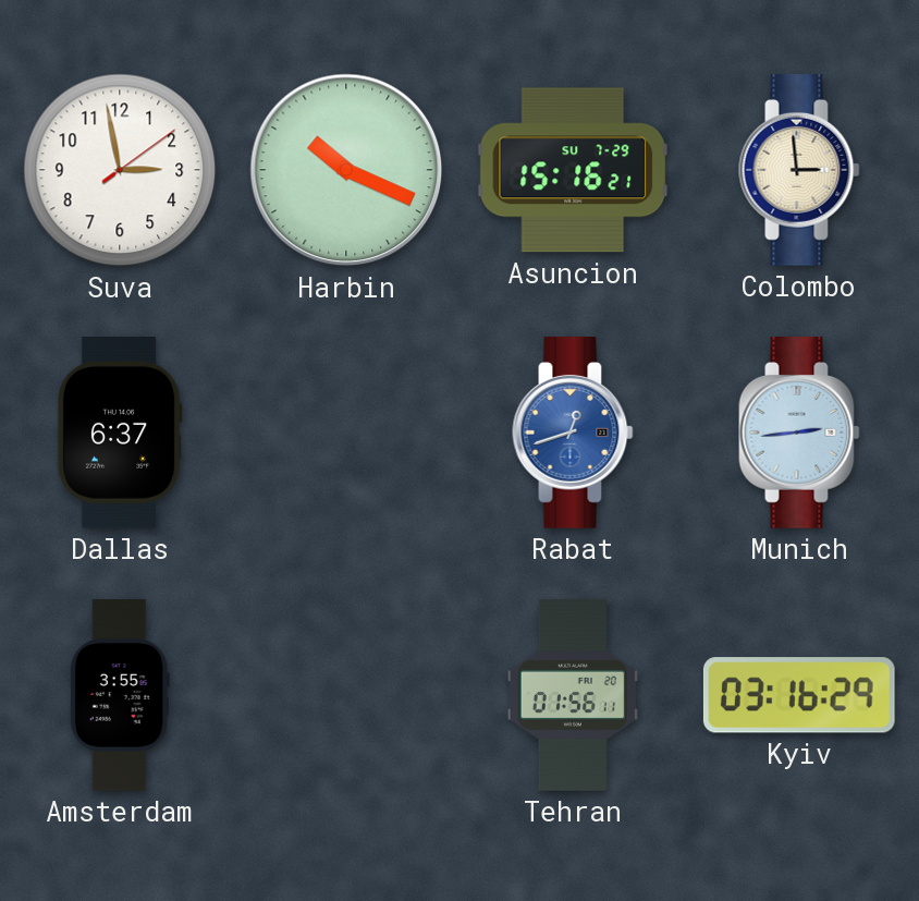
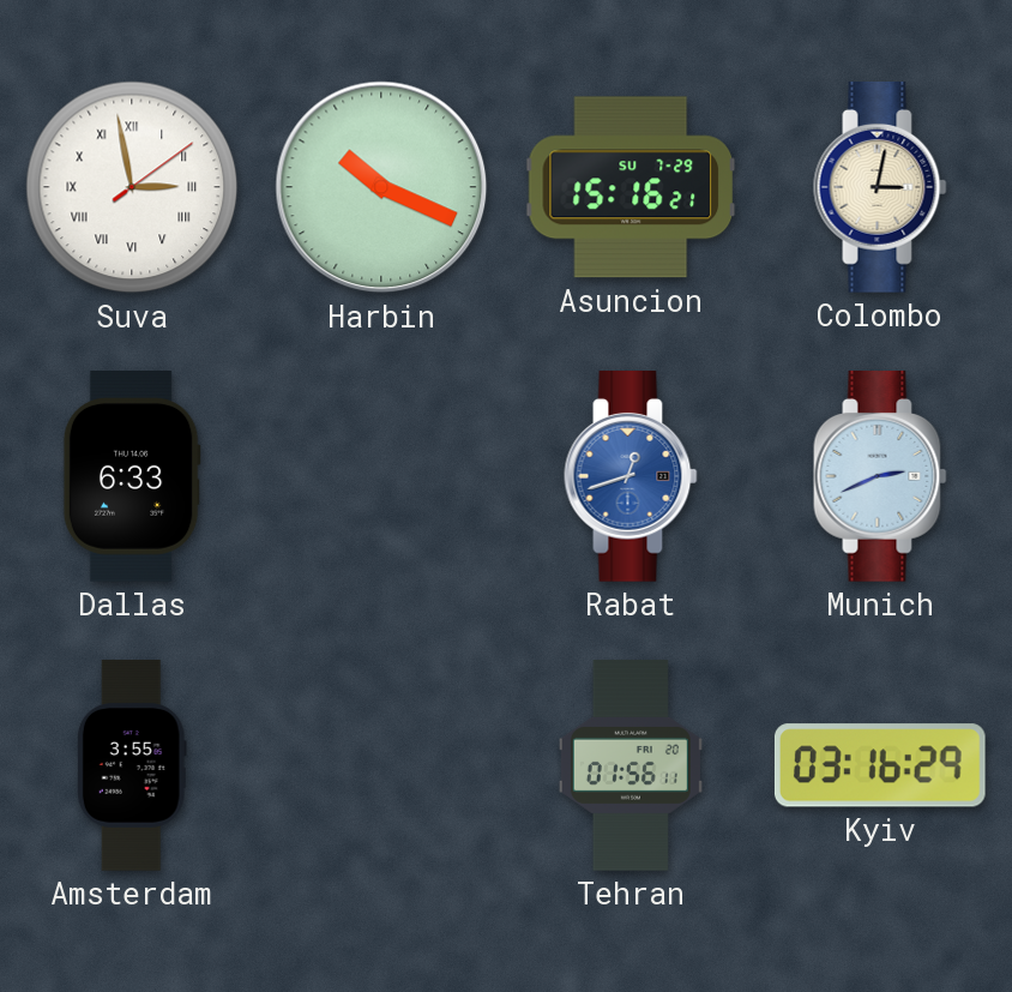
Suva numerals: Arabic -> Roman
Colombo: 2:59 -> 3:02
Dallas: 6:37 -> 6:33
Munich: 2:44 -> 2:41
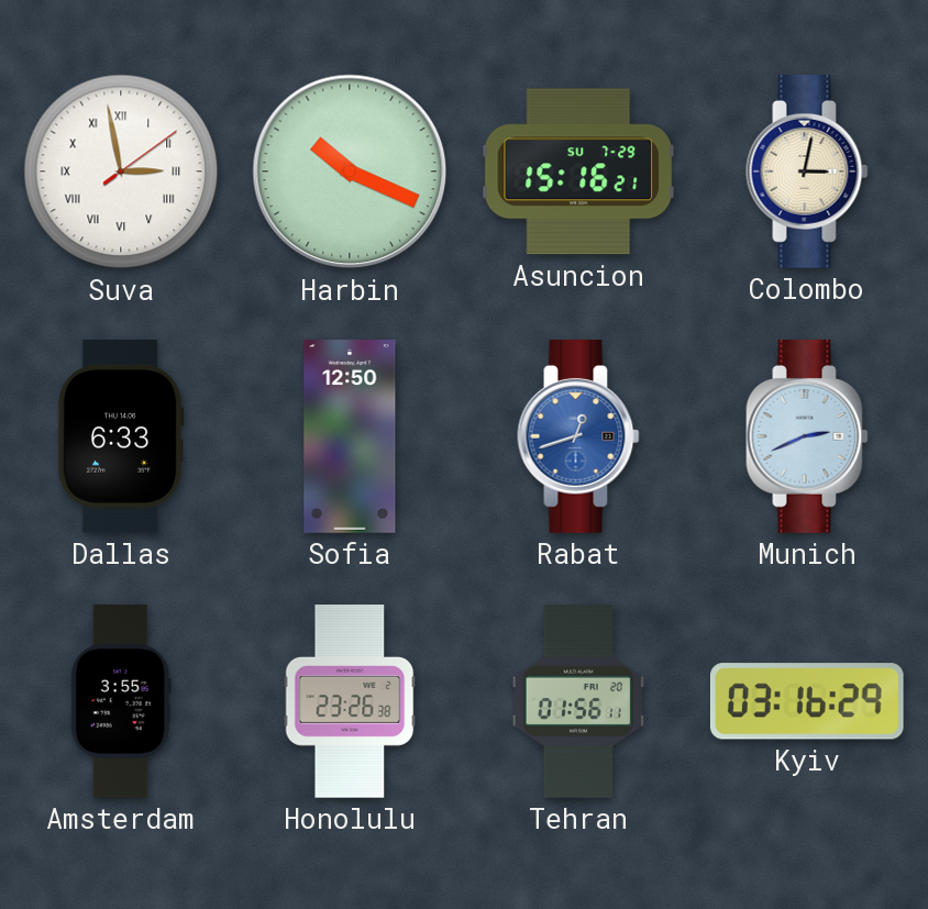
Sofia: none -> 12:50
Honolulu: none -> 23:26
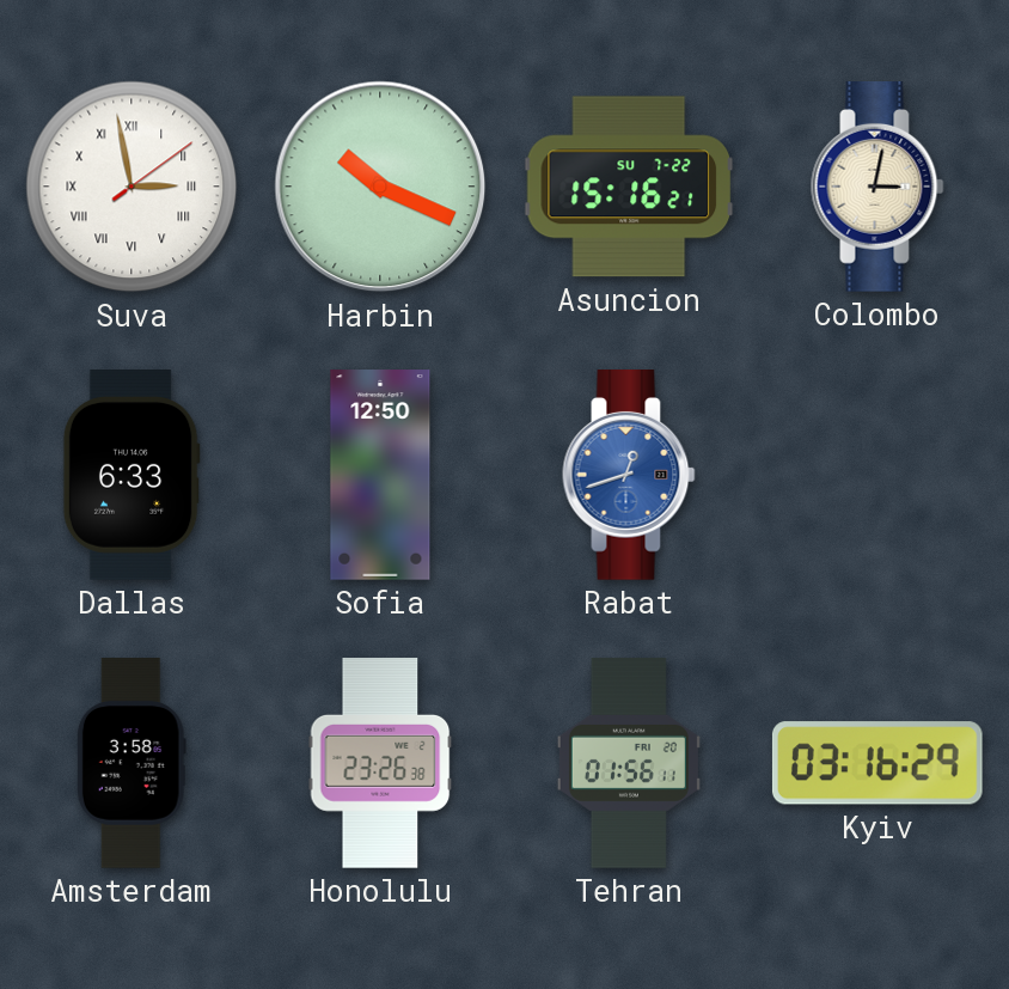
Asuncion date: SU 7-29 -> SU 7-22
Munich: 2:41 -> none
Amsterdam: 3:55 -> 3:58
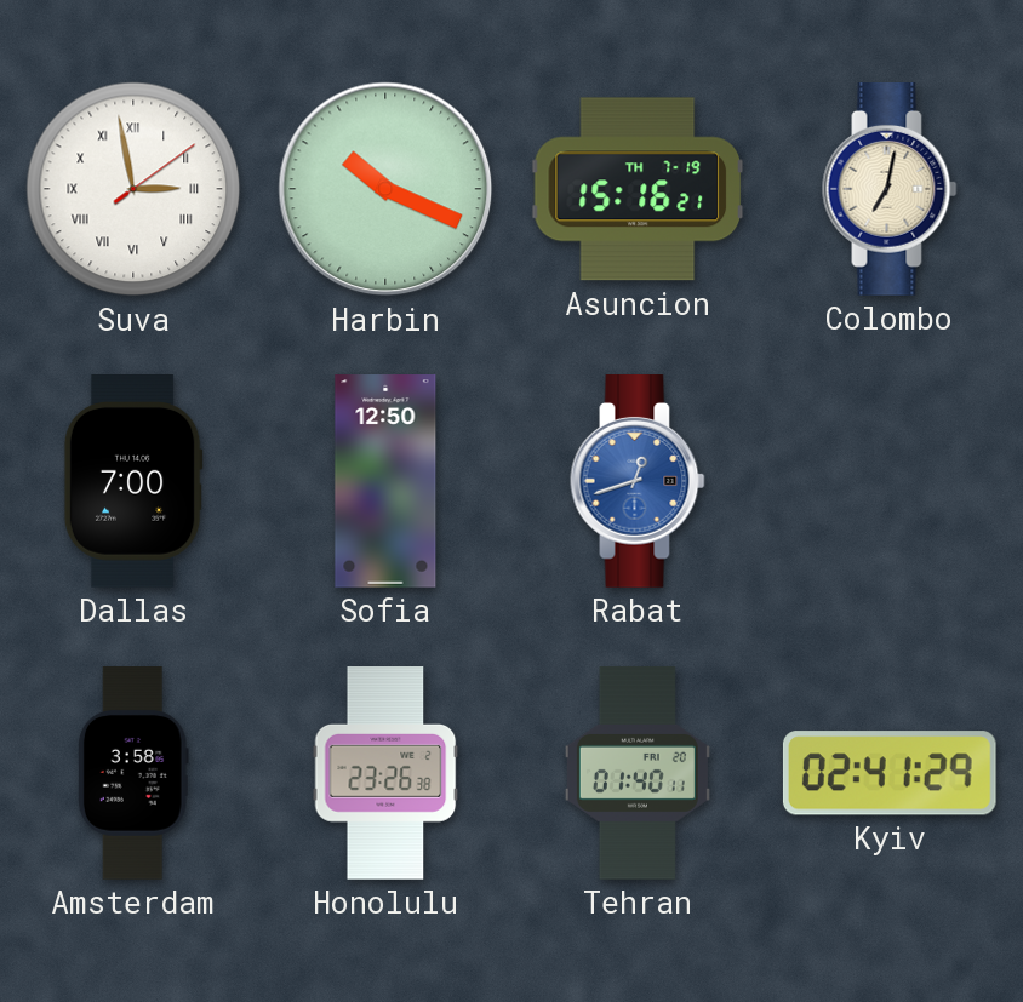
Asuncion date: SU 7-22 -> TH 7-19
Colombo: 3:02 -> 7:02
Dallas: 6:33 -> 7:00
Tehran: 01:56 -> 01:40
Kyiv: 03:16 -> 02:41
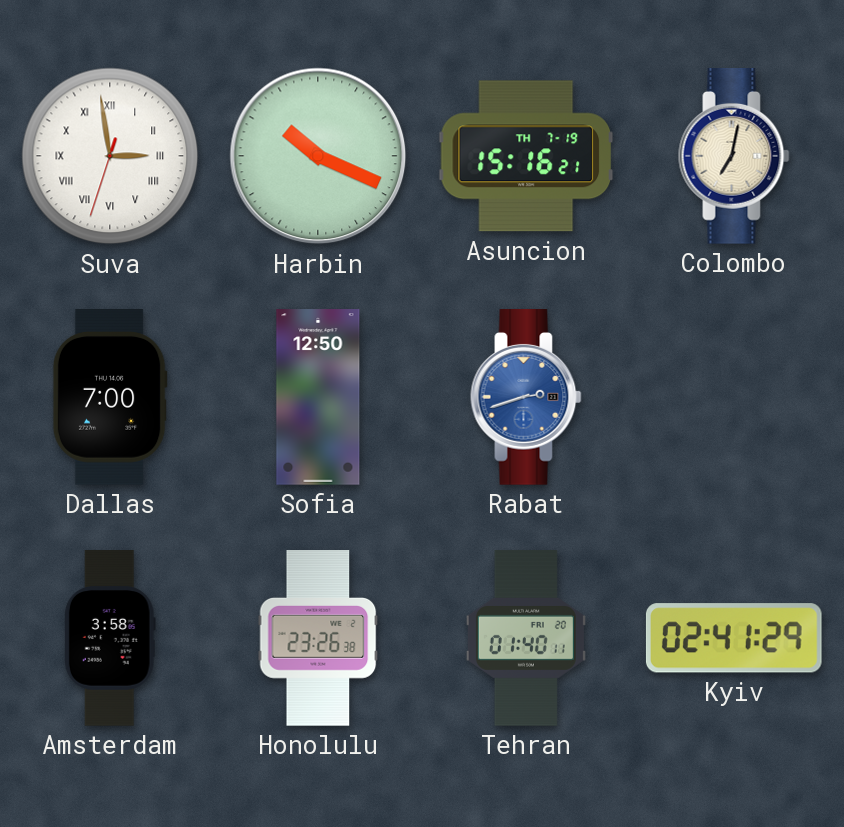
Suva: 2:58:09 -> 2:58:33
Rabat: 12:42 -> 2:42
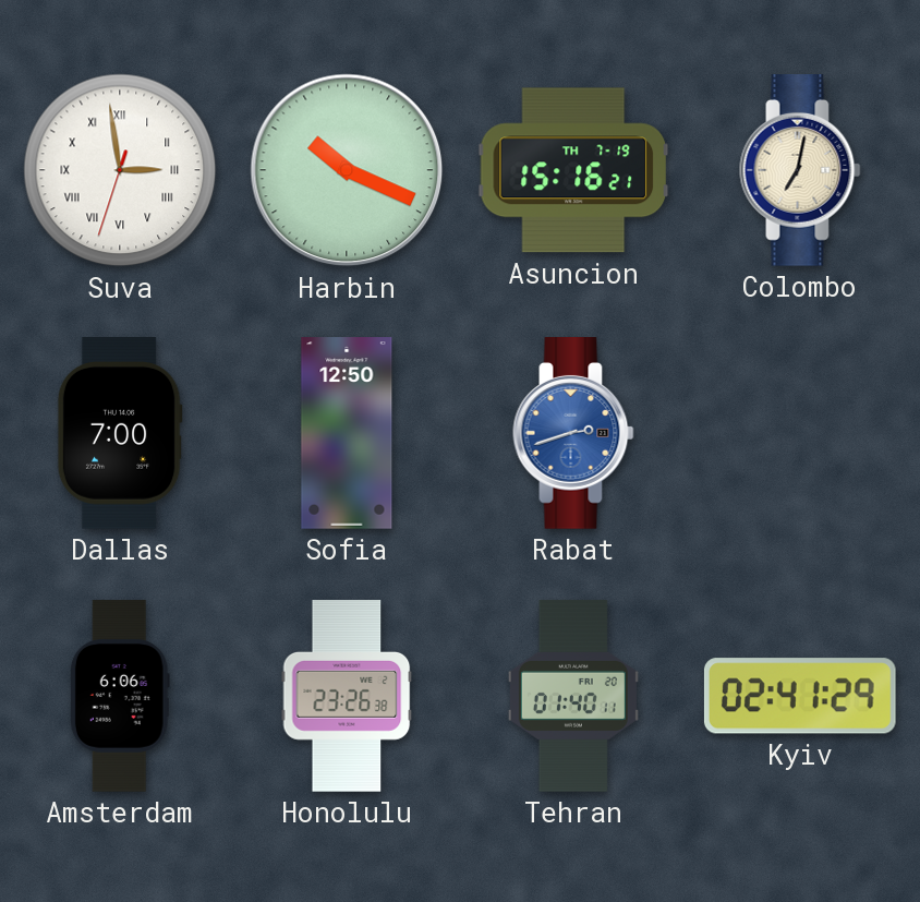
Amsterdam: 3:58 -> 6:06
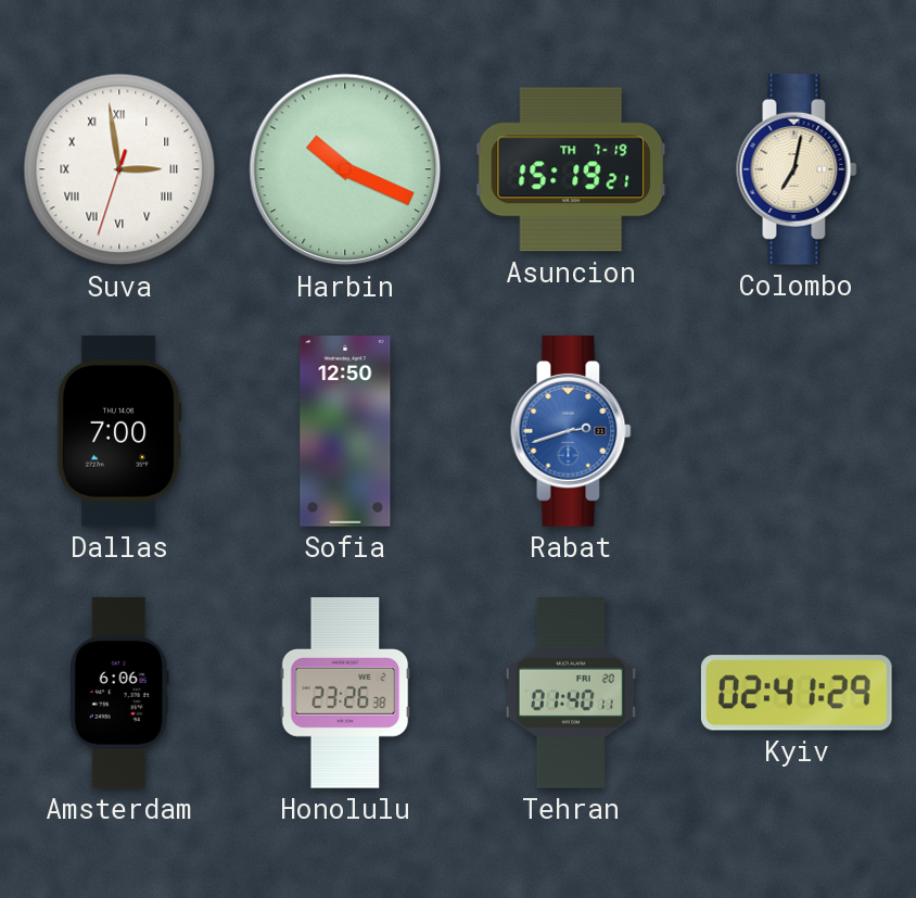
Asuncion: 15:16 -> 15:19
